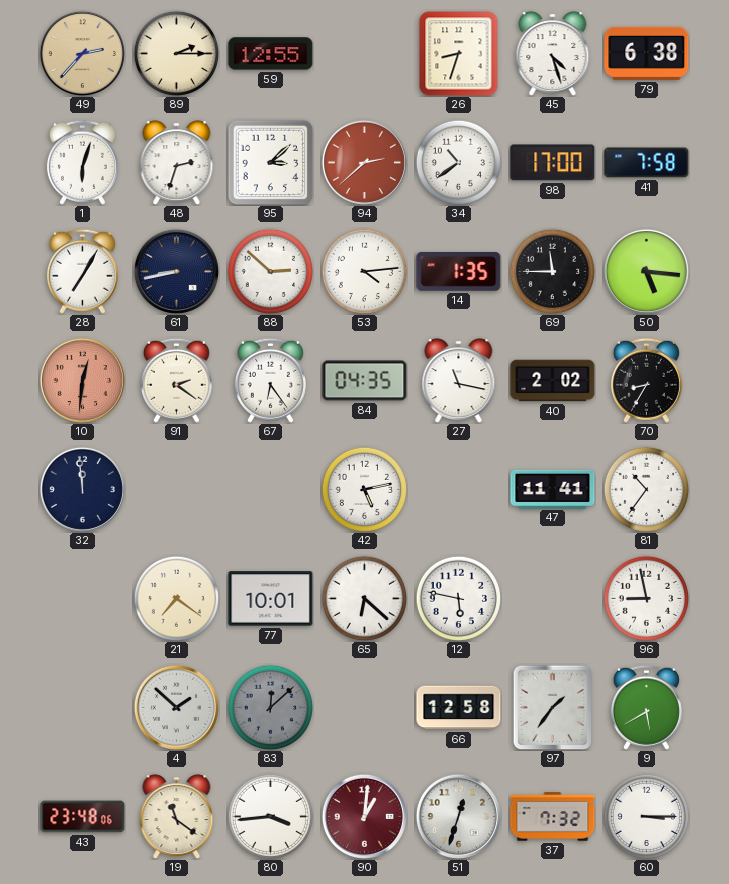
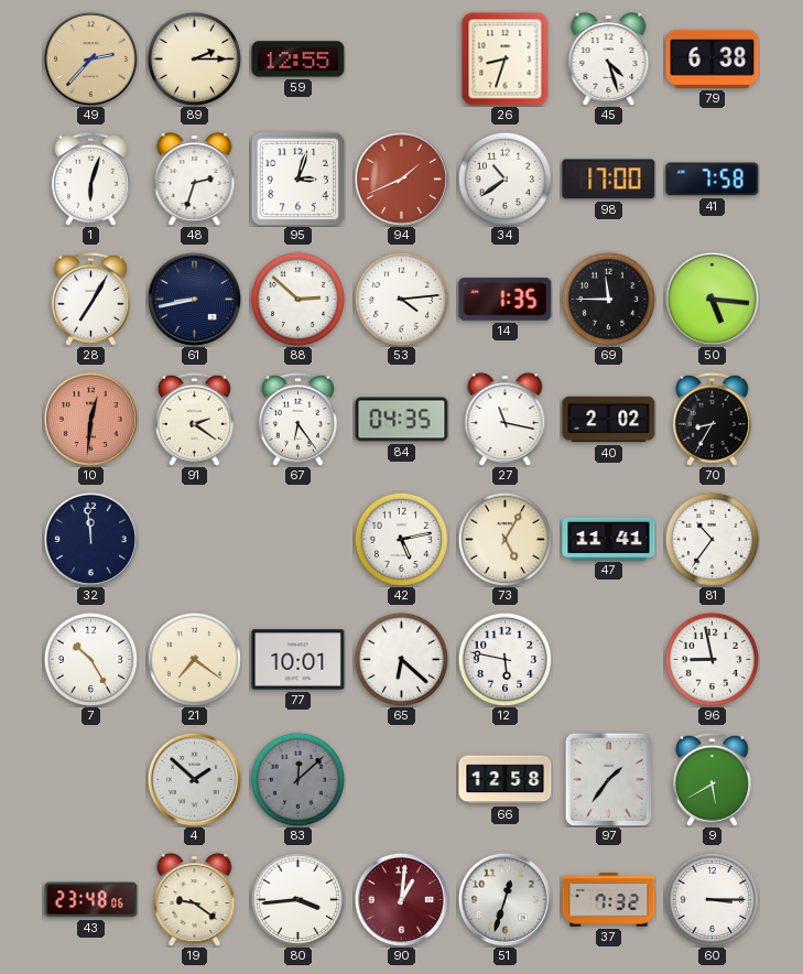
95: 3:08 -> 3:03
94: 2:38 -> 1:41
73: none -> 5:05
7: none -> 10:25
19: 11:21 -> 9:21
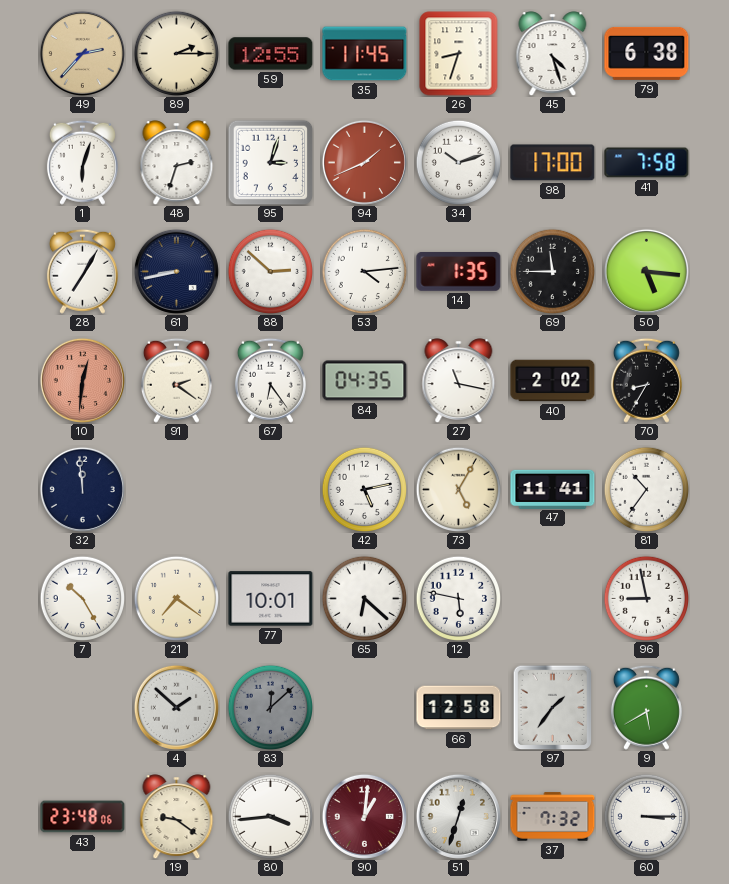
35: none -> 11:45
34: 10:39 -> 10:12
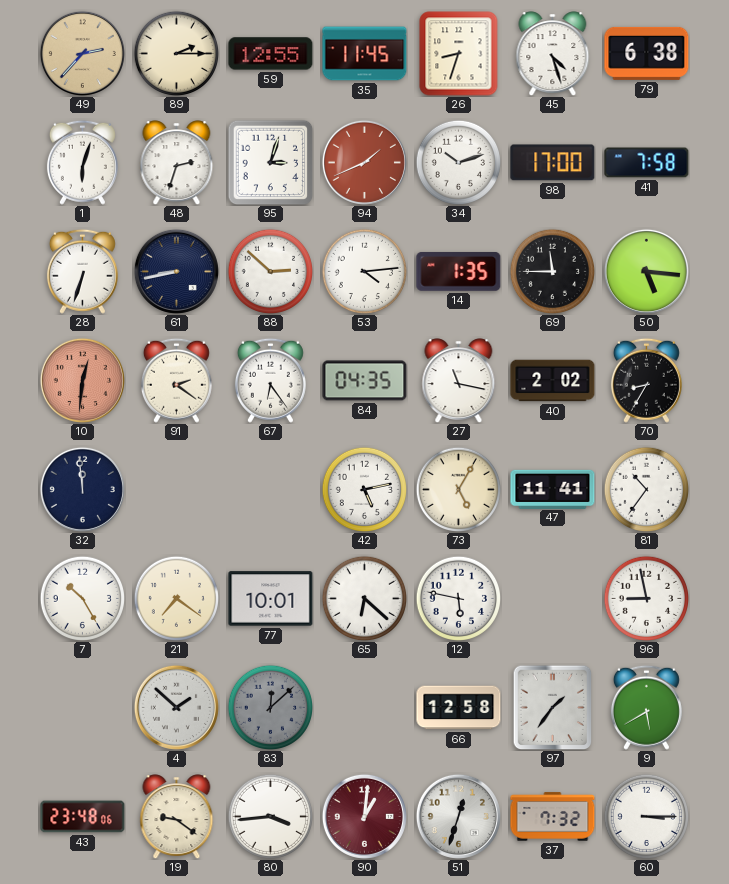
28: 7:05 -> 6:33
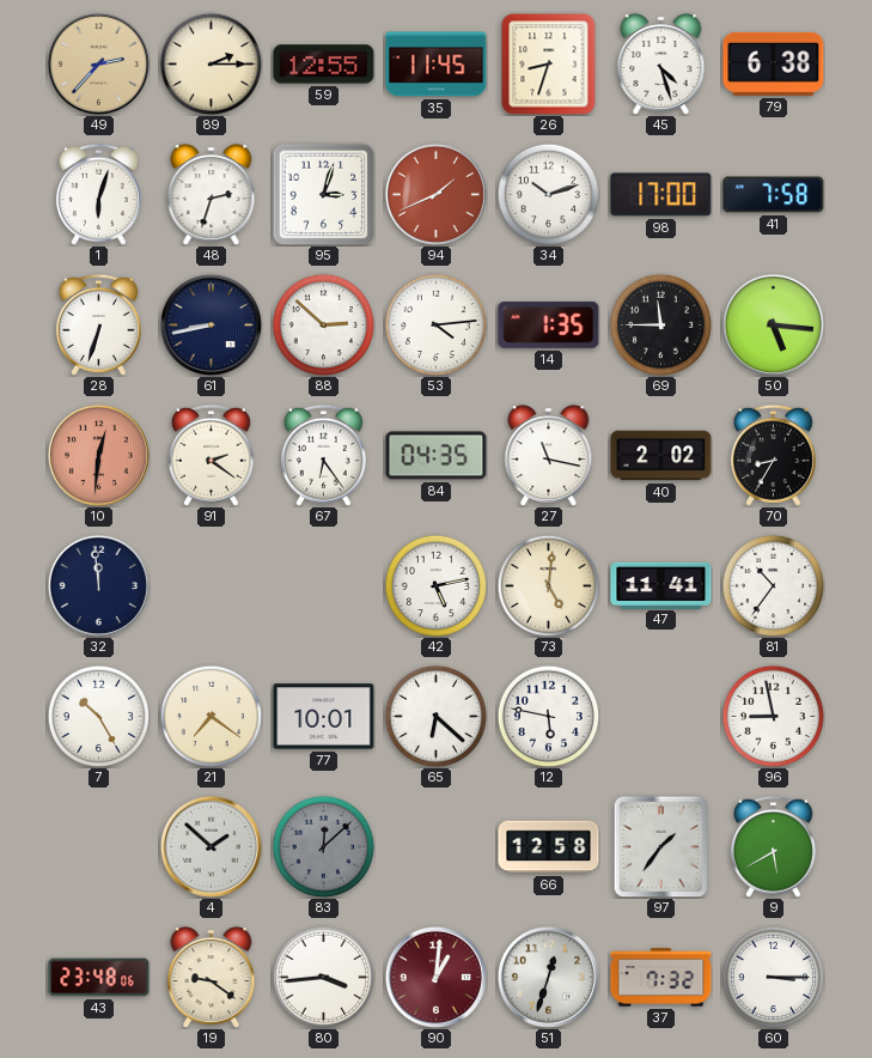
73: 5:05 -> 5:01
